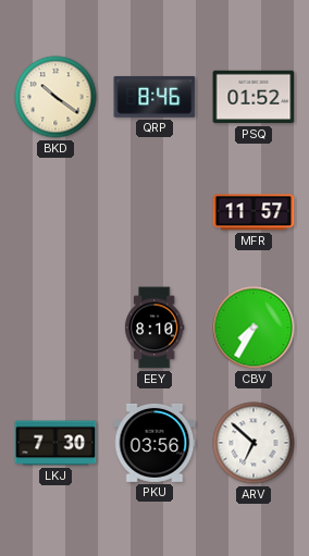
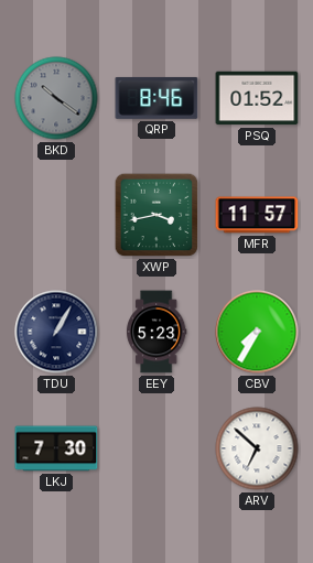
BKD dial: cream -> grey
XWP: none -> 3:43
TDU: none -> 1:05
EEY: 8:10 -> 5:23
PKU: 03:56 -> none
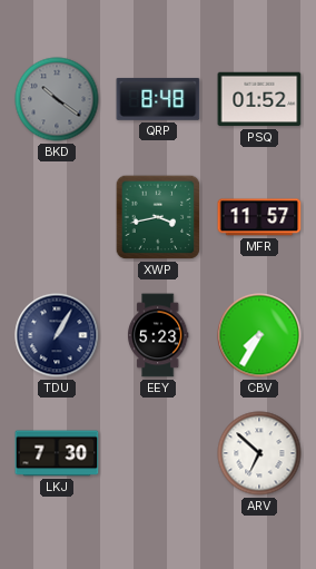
QRP: 8:46 -> 8:48
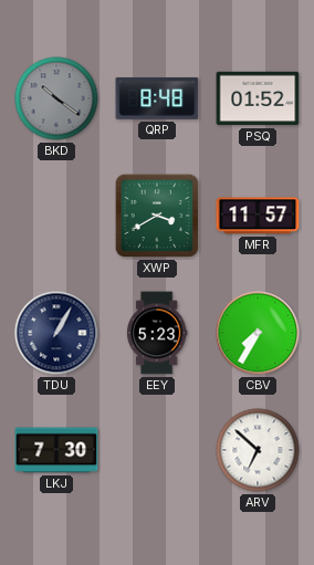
XWP: 3:43 -> 3:40
